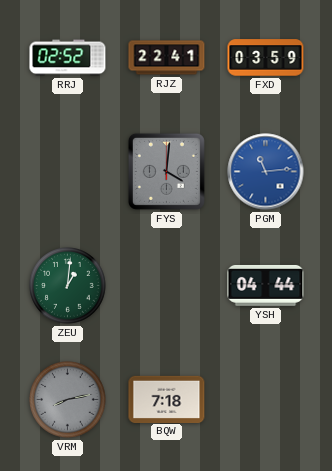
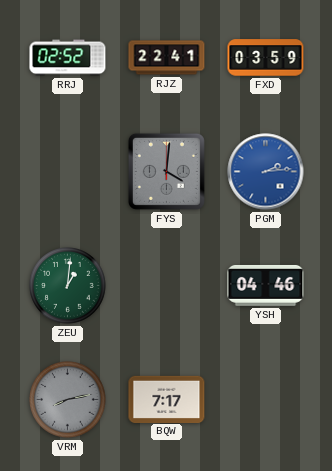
PGM: 11:14 -> 2:14
YSH: 04:44 -> 04:46
BQW: 7:18 -> 7:17
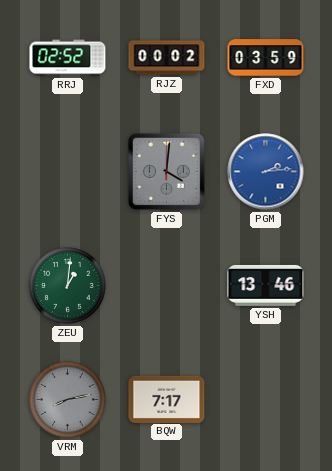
RJZ: 22:41 -> 00:02
YSH: 04:46 -> 13:46
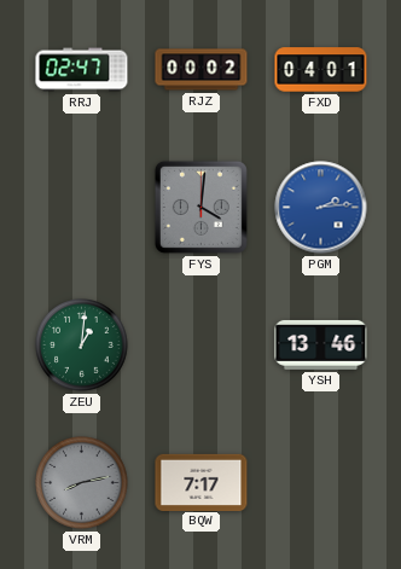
RRJ: 02:52 -> 02:47
FXD: 03:59 -> 04:01
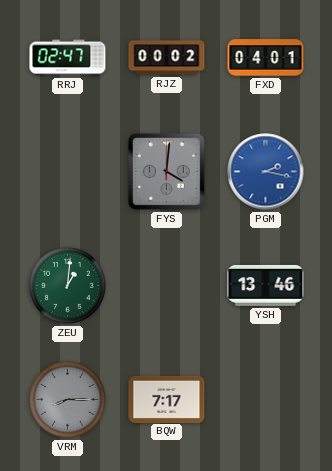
PGM: 2:14 -> 2:17
VRM: 8:13 -> 8:15
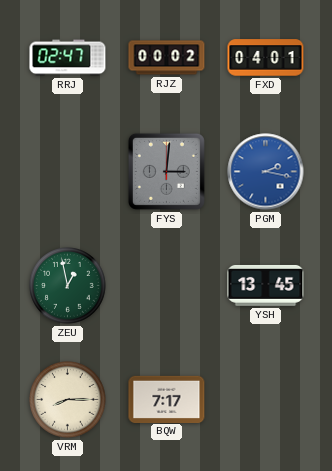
FYS: 4:01 -> 3:01
ZEU: 1:01 -> 12:58
YSH: 13:46 -> 13:45
VRM dial: grey -> cream
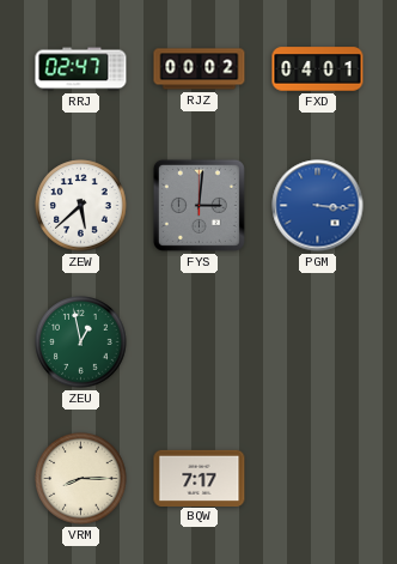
ZEW: none -> 5:38
PGM: 2:17 -> 3:16
YSH: 13:45 -> none
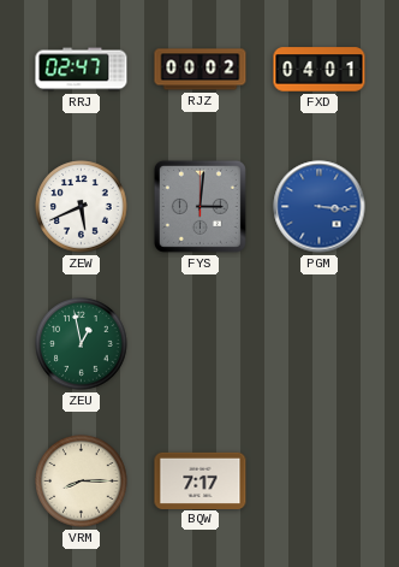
ZEW: 5:38 -> 5:41
